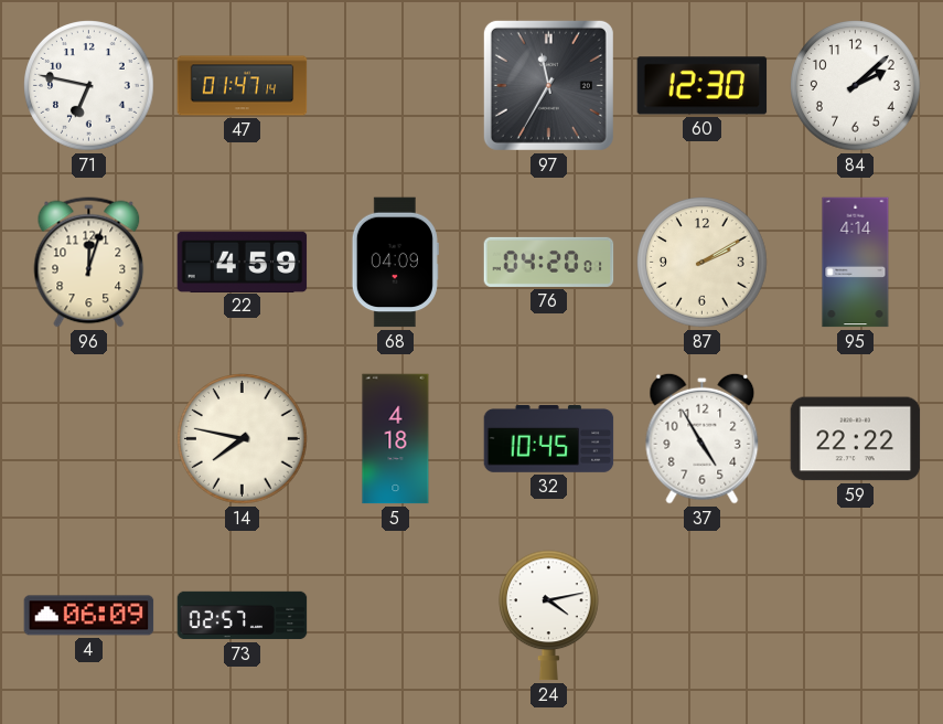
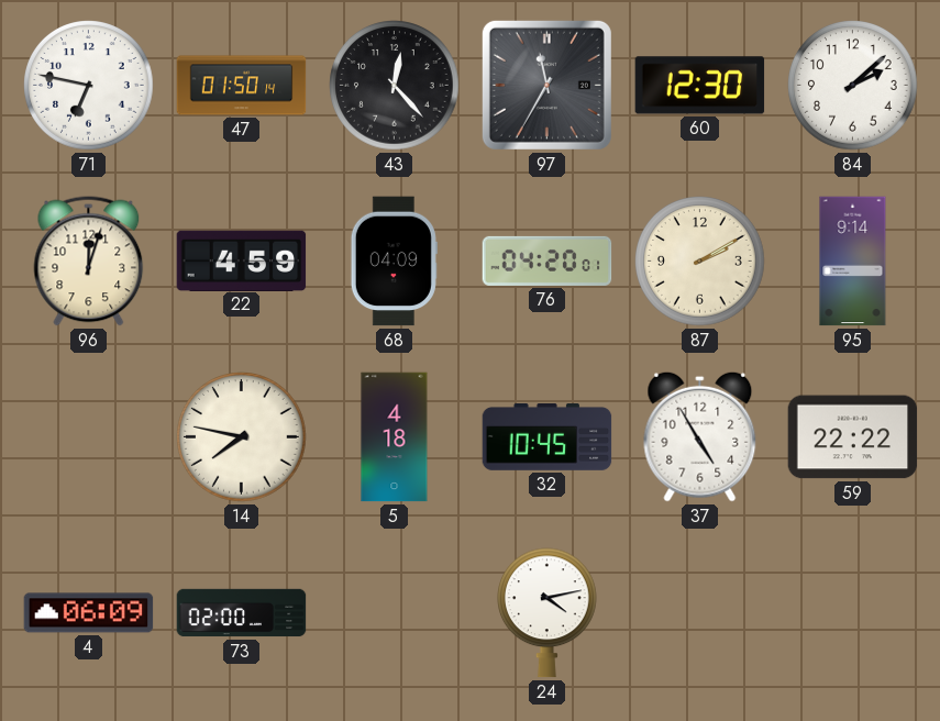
47: 01:47 -> 01:50
43: none -> 12:23
95: 4:14 -> 9:14
73: 02:57 -> 02:00
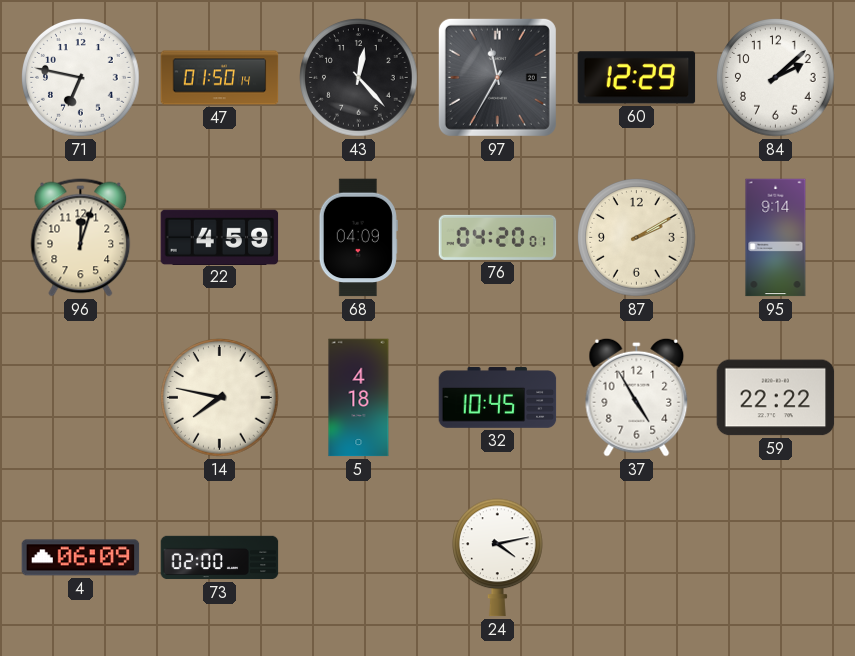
60: 12:30 -> 12:29
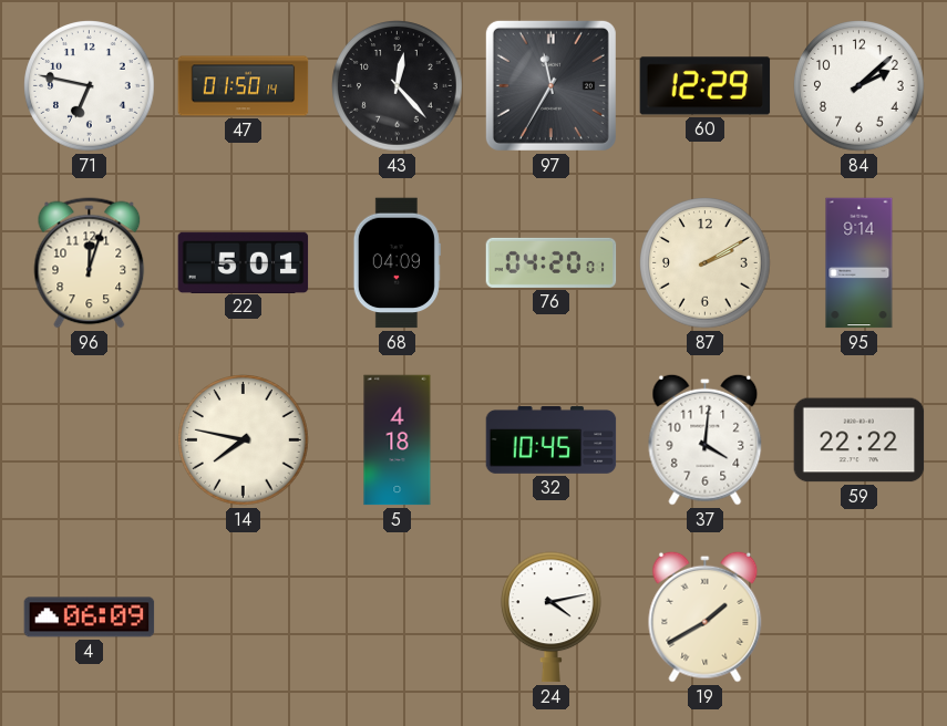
22: 4:59 -> 5:01
37: 4:55 -> 4:01
73: 02:00 -> none
19: none -> 1:40
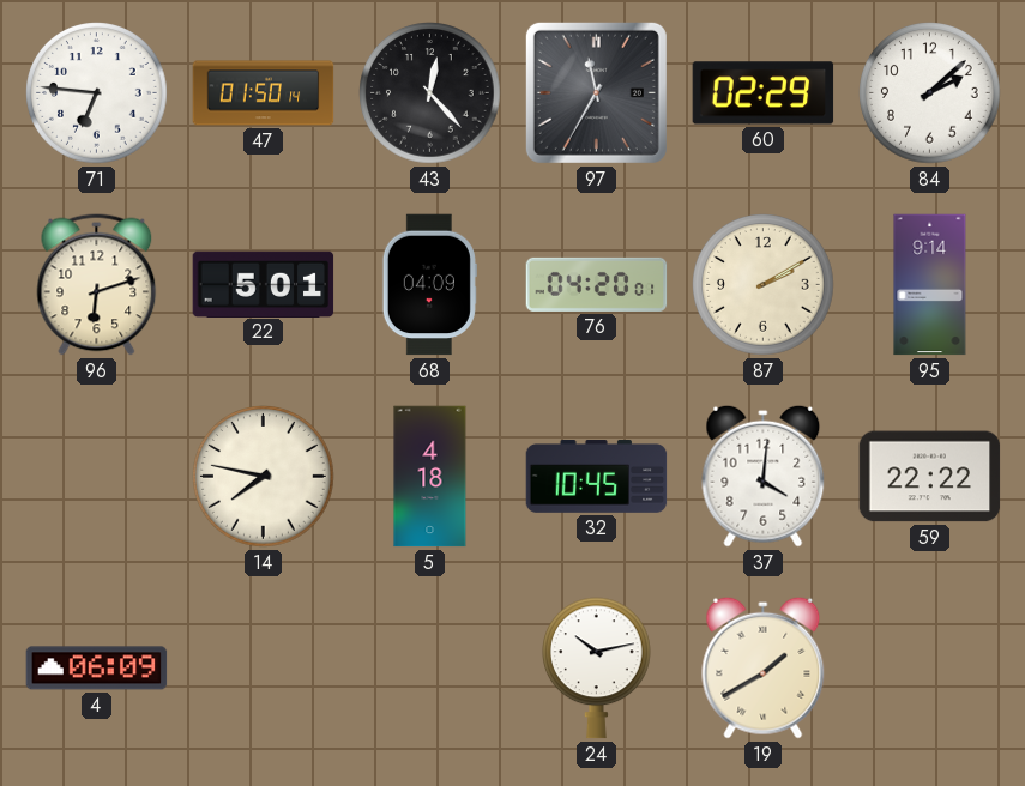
71: 6:47 -> 6:46
60: 12:29 -> 02:29
96: 12:03 -> 6:12
24: 4:13 -> 10:13
